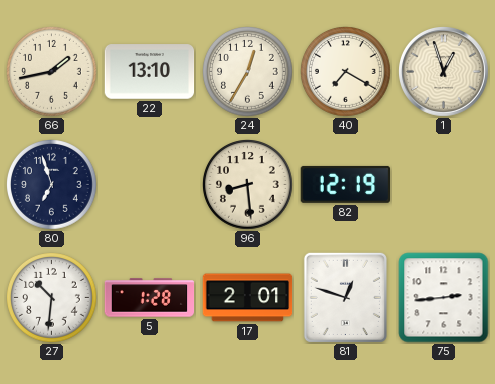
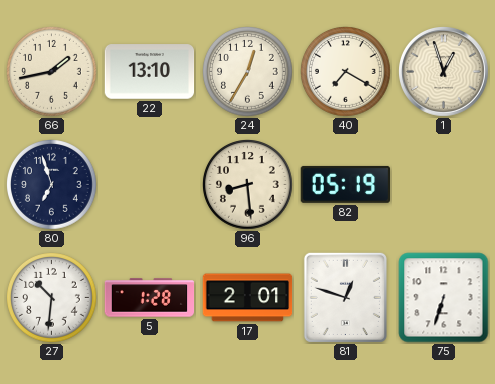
82: 12:19 -> 05:19
75: 2:44 -> 6:33
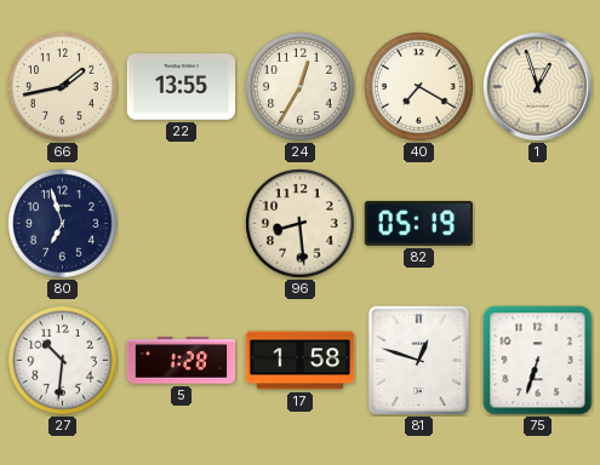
22: 13:10 -> 13:55
17: 2:01 -> 1:58
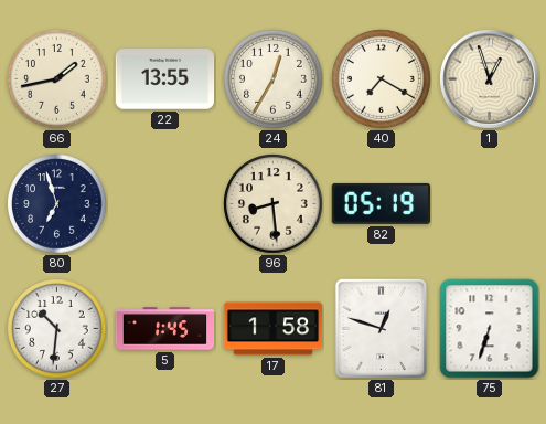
5: 1:28 -> 1:45
